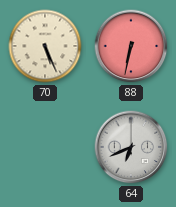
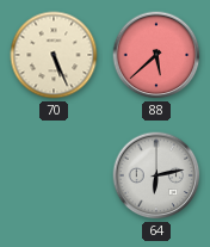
88: 6:32 -> 5:38
64: 6:41 -> 6:13
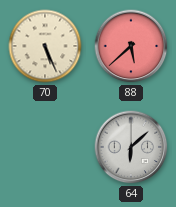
64: 6:13 -> 6:08
